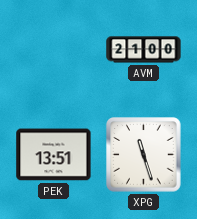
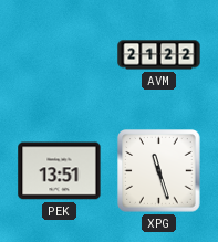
AVM: 21:00 -> 21:22
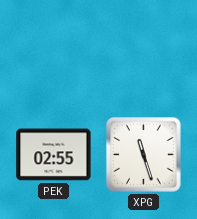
AVM: 21:22 -> none
PEK: 13:51 -> 02:55
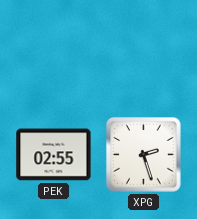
XPG: 11:27 -> 2:27
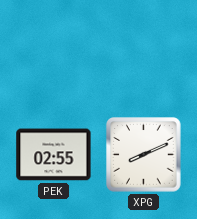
XPG: 2:27 -> 8:11
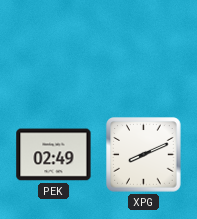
PEK: 02:55 -> 02:49
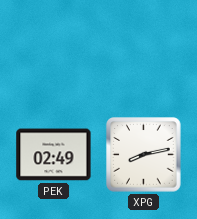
XPG: 8:11 -> 8:13
